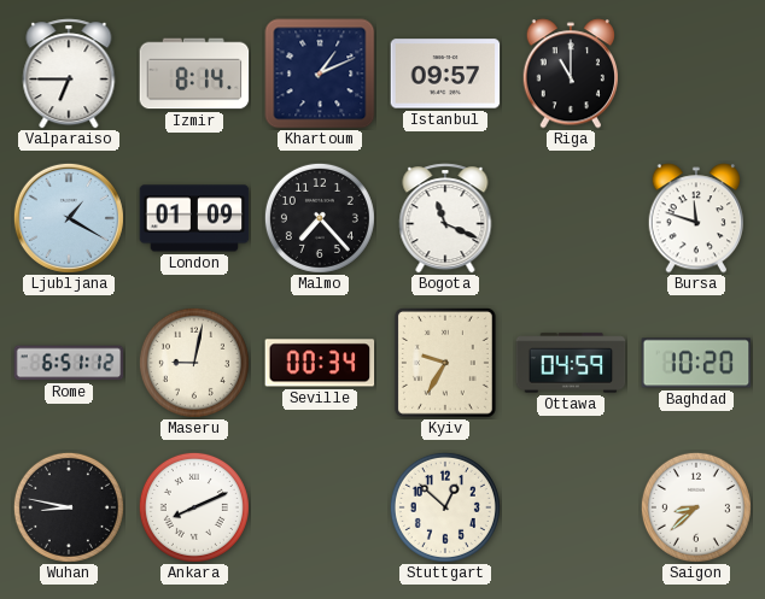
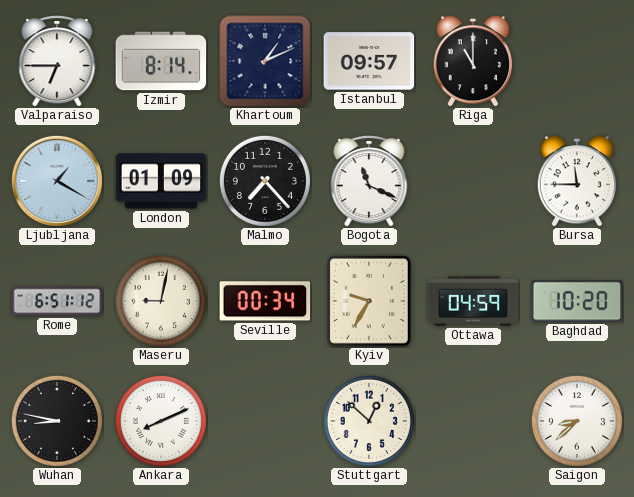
Bursa: 11:48 -> 11:45
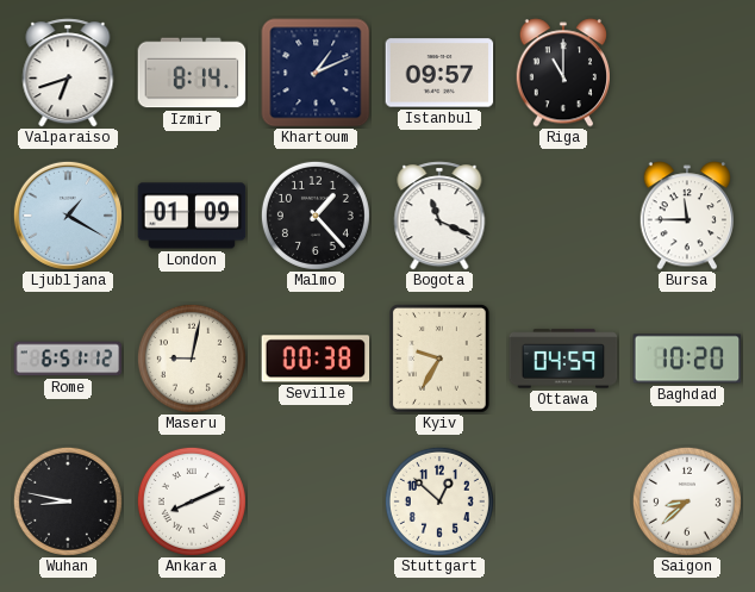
Valparaiso: 6:45 -> 6:42
Malmo: 7:23 -> 1:23
Seville: 00:34 -> 00:38
